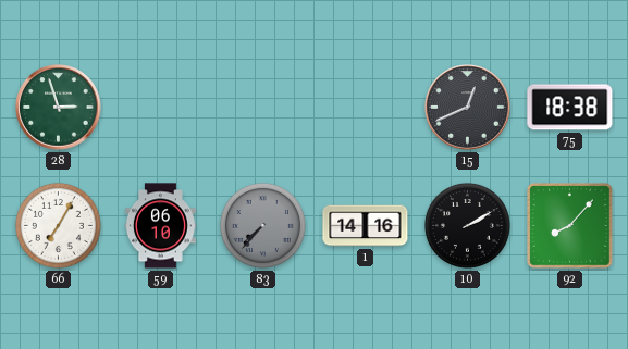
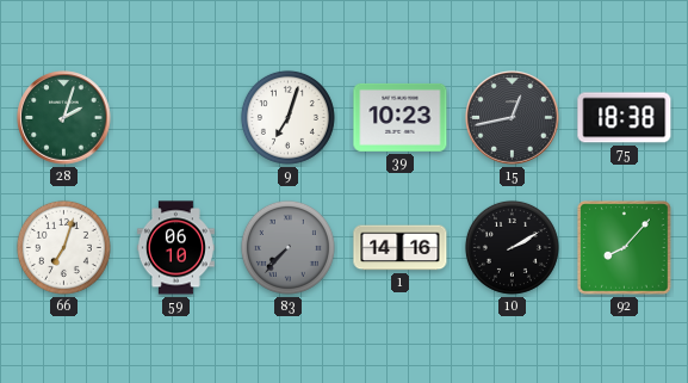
28: 2:57 -> 2:03
9: none -> 7:03
39: none -> 10:23
15: 12:41 -> 12:43
66: 7:05 -> 7:03
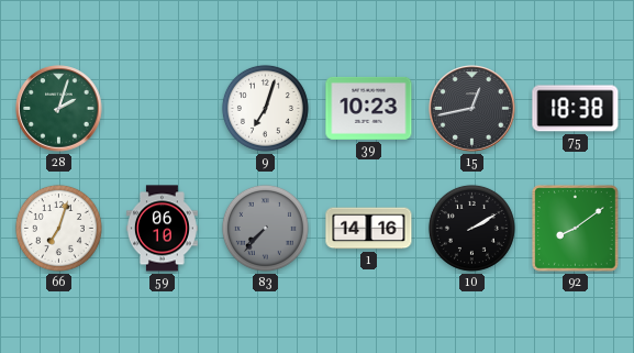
92: 8:07 -> 8:09
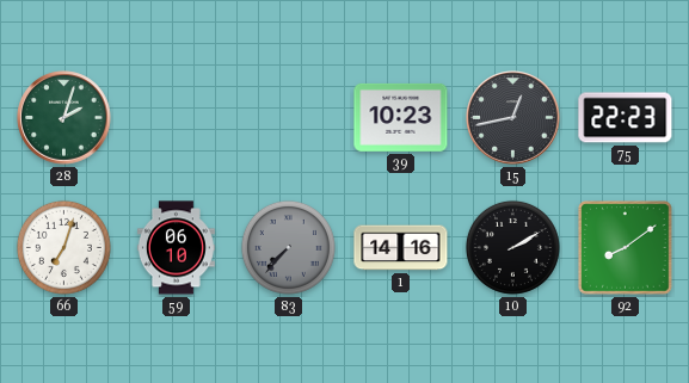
9: 7:03 -> none
75: 18:38 -> 22:23
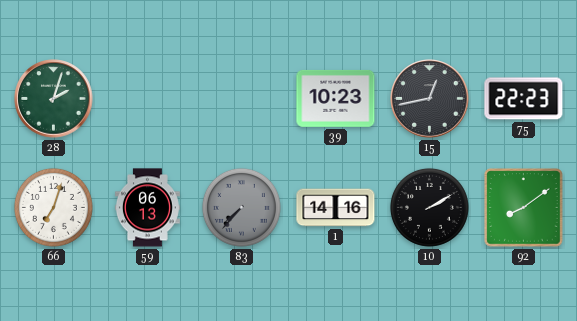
59: 06:10 -> 06:13
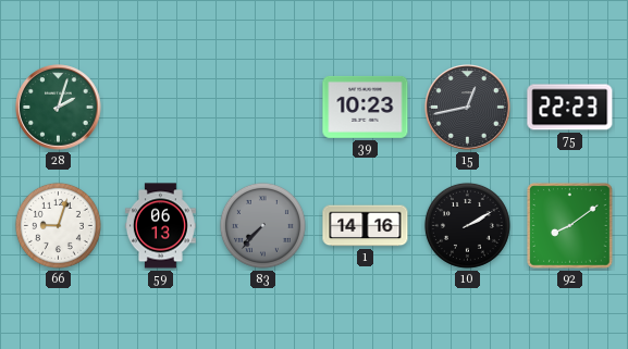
66: 7:03 -> 9:03
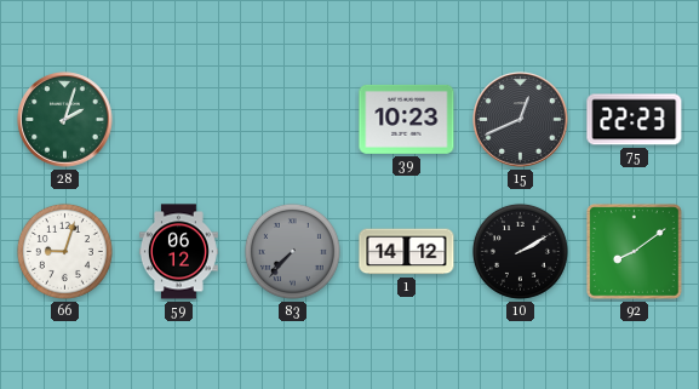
15: 12:43 -> 12:41
59: 06:13 -> 06:12
1: 14:16 -> 14:12
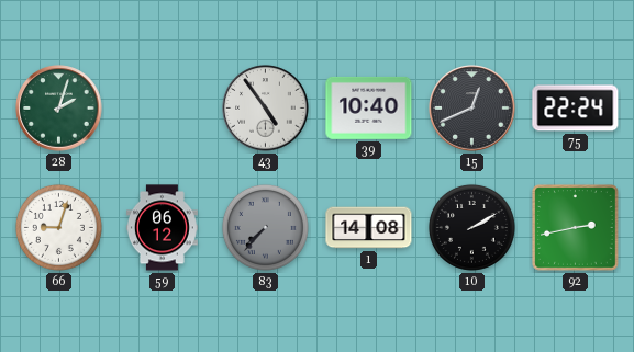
43: none -> 4:54
39: 10:23 -> 10:40
75: 22:23 -> 22:24
1: 14:12 -> 14:08
92: 8:09 -> 2:43
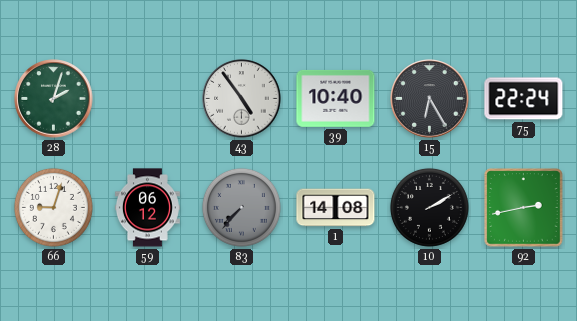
15: 12:41 -> 6:25
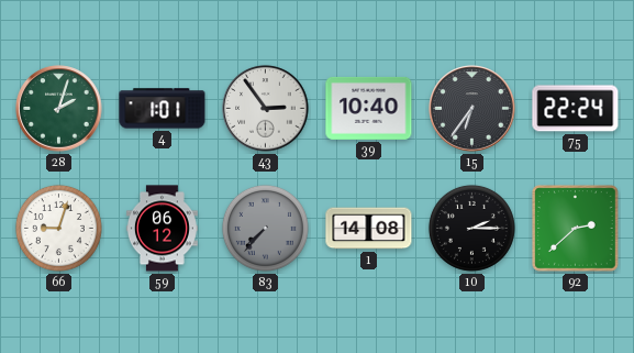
4: none -> 1:01
43: 4:54 -> 2:54
15: 6:25 -> 6:36
10: 2:10 -> 2:15
92: 2:43 -> 2:38
